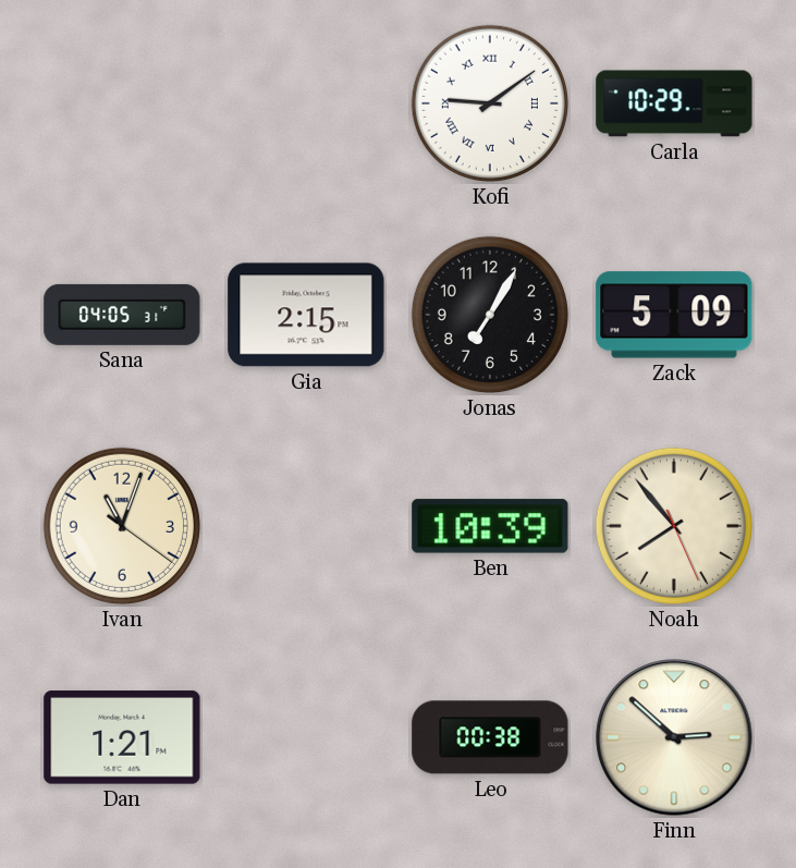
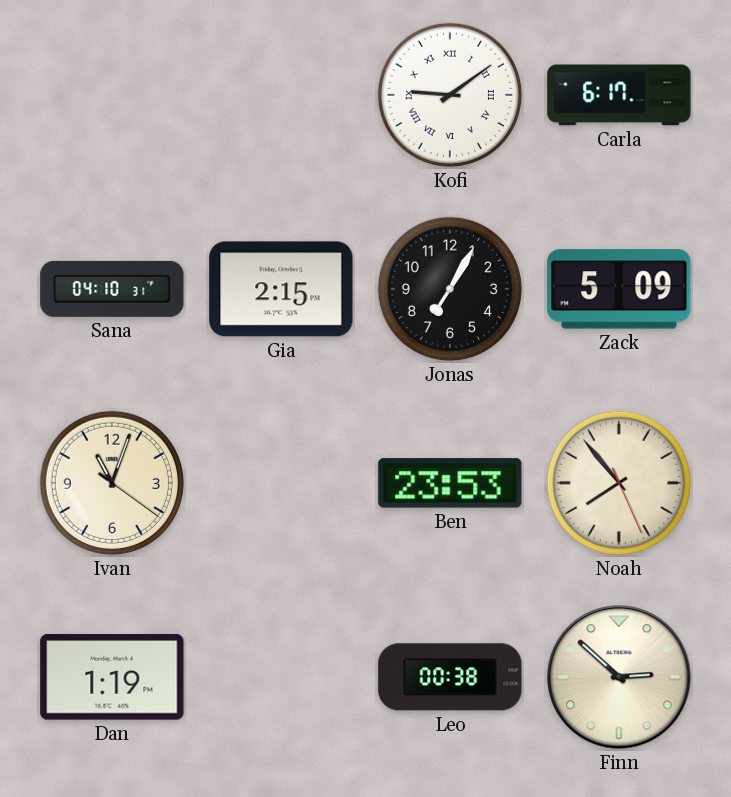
Carla: 10:29 -> 6:17
Sana: 04:05 -> 04:10
Ben: 10:39 -> 23:53
Dan: 1:21 -> 1:19
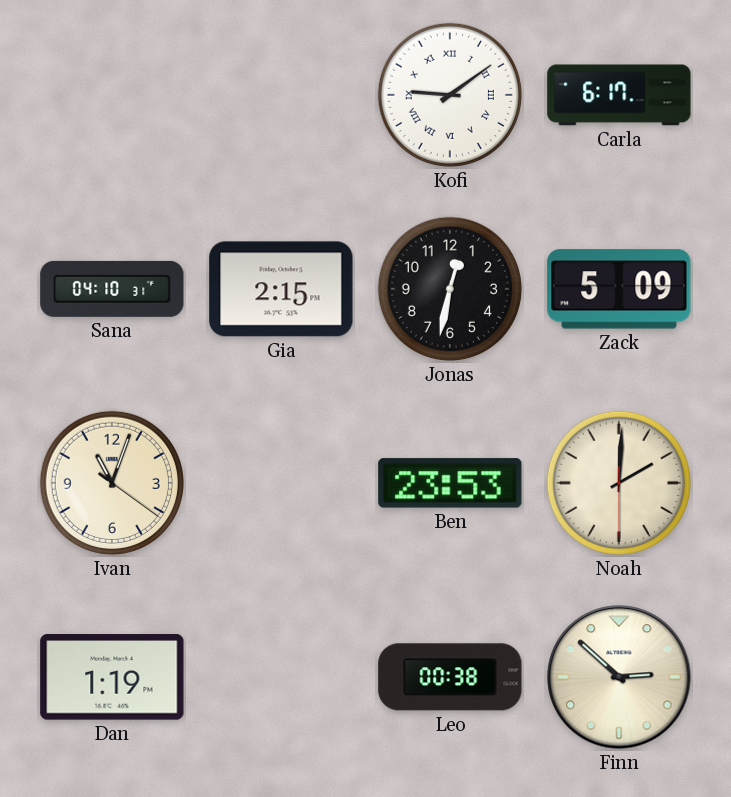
Jonas: 7:05 -> 12:32
Noah: 7:53 -> 2:00
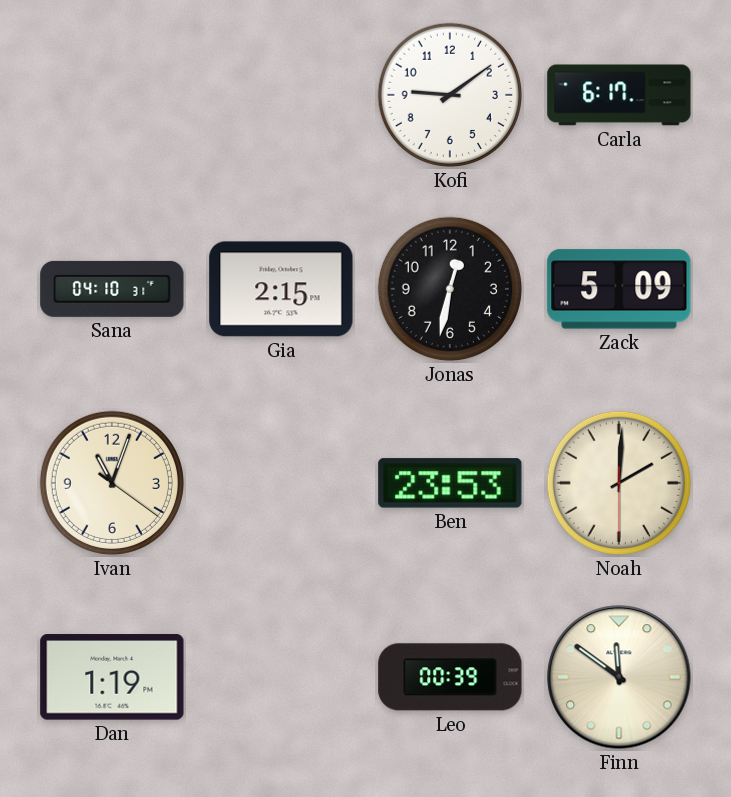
Kofi numerals: Roman -> Arabic
Leo: 00:38 -> 00:39
Finn: 2:52 -> 11:51
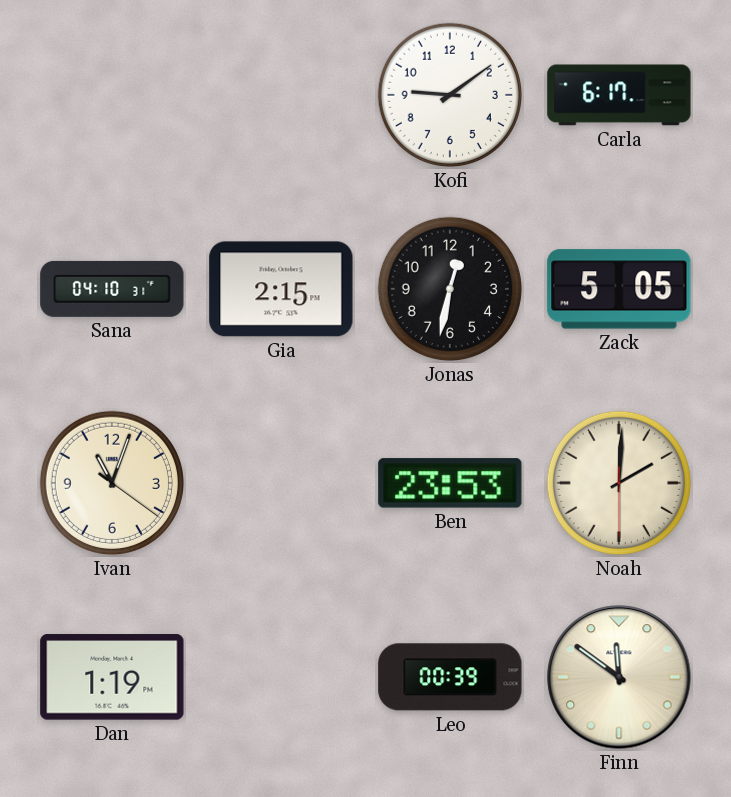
Zack: 5:09 -> 5:05
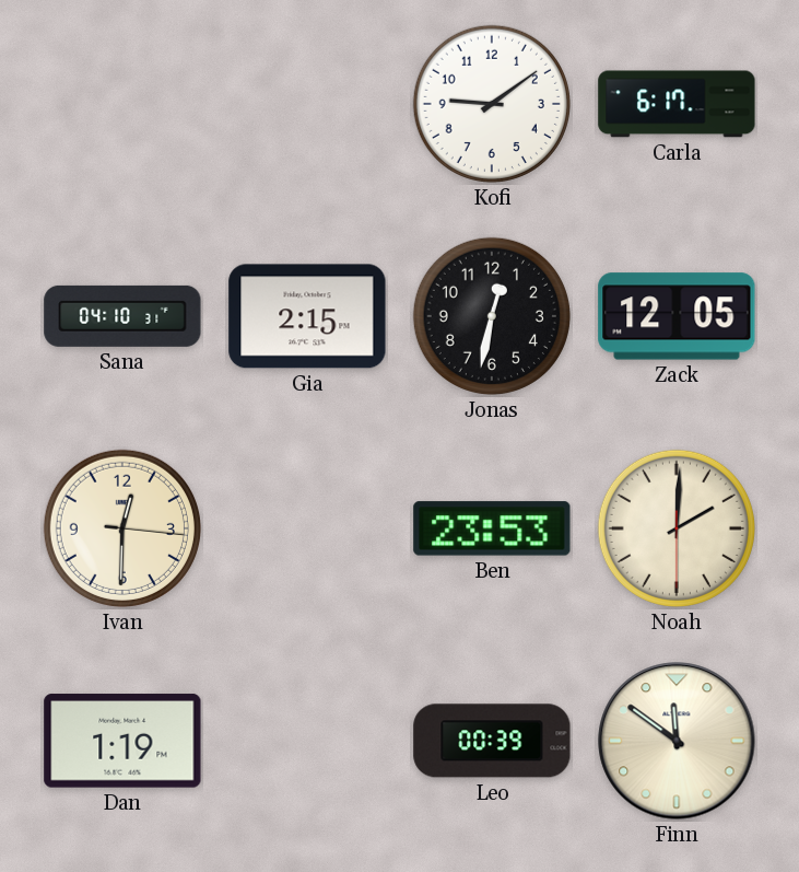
Zack: 5:05 -> 12:05
Ivan: 11:03 -> 12:30
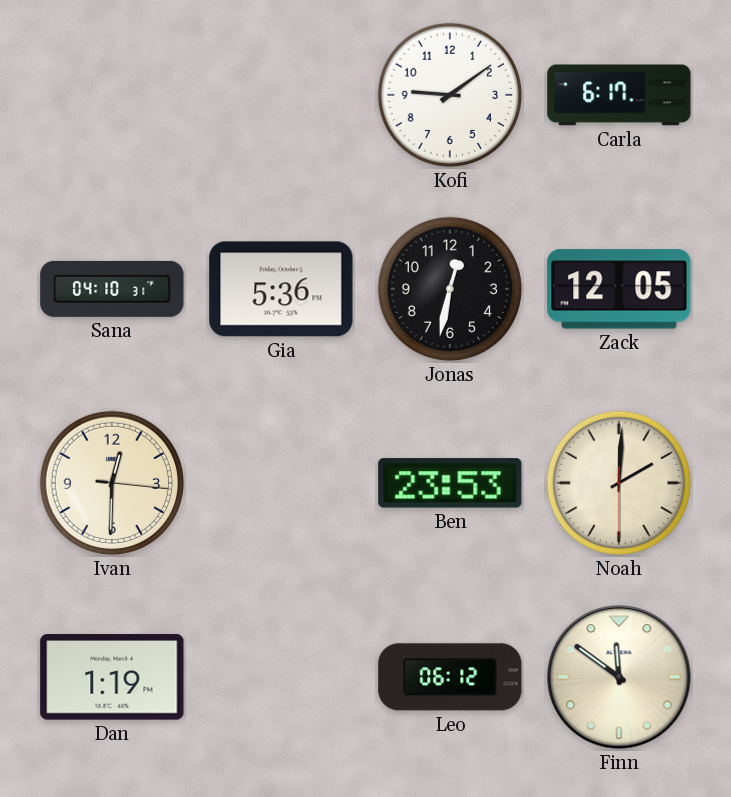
Gia: 2:15 -> 5:36
Leo: 00:39 -> 06:12
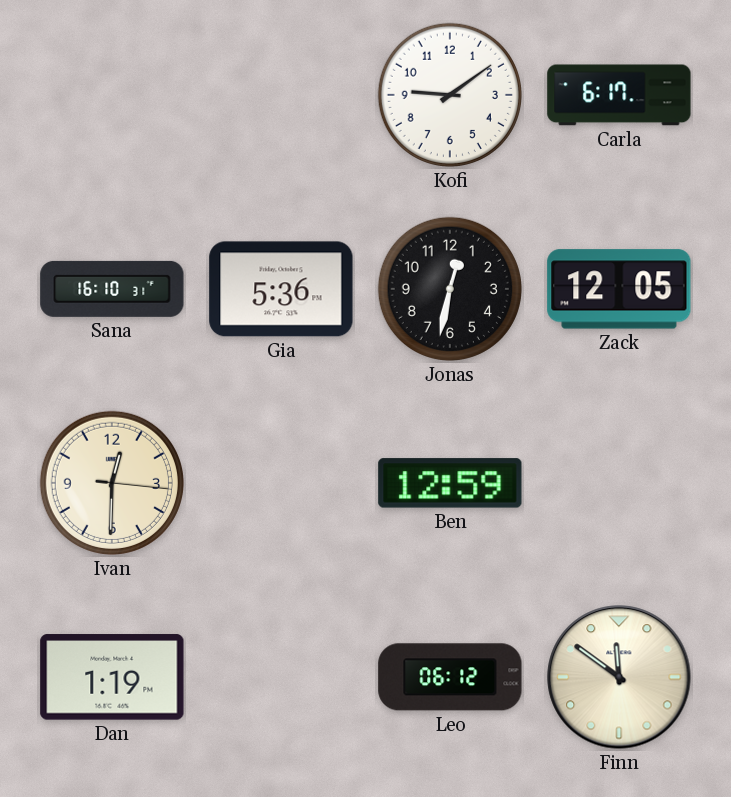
Sana: 04:10 -> 16:10
Ben: 23:53 -> 12:59
Noah: 2:00 -> none
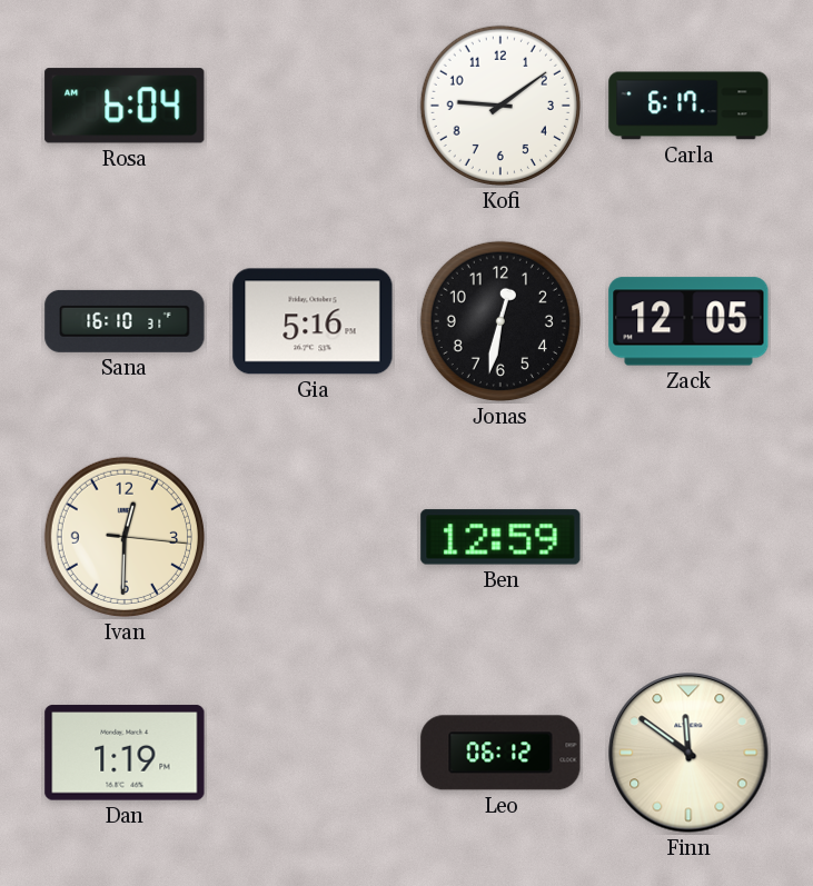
Rosa: none -> 6:04
Gia: 5:36 -> 5:16
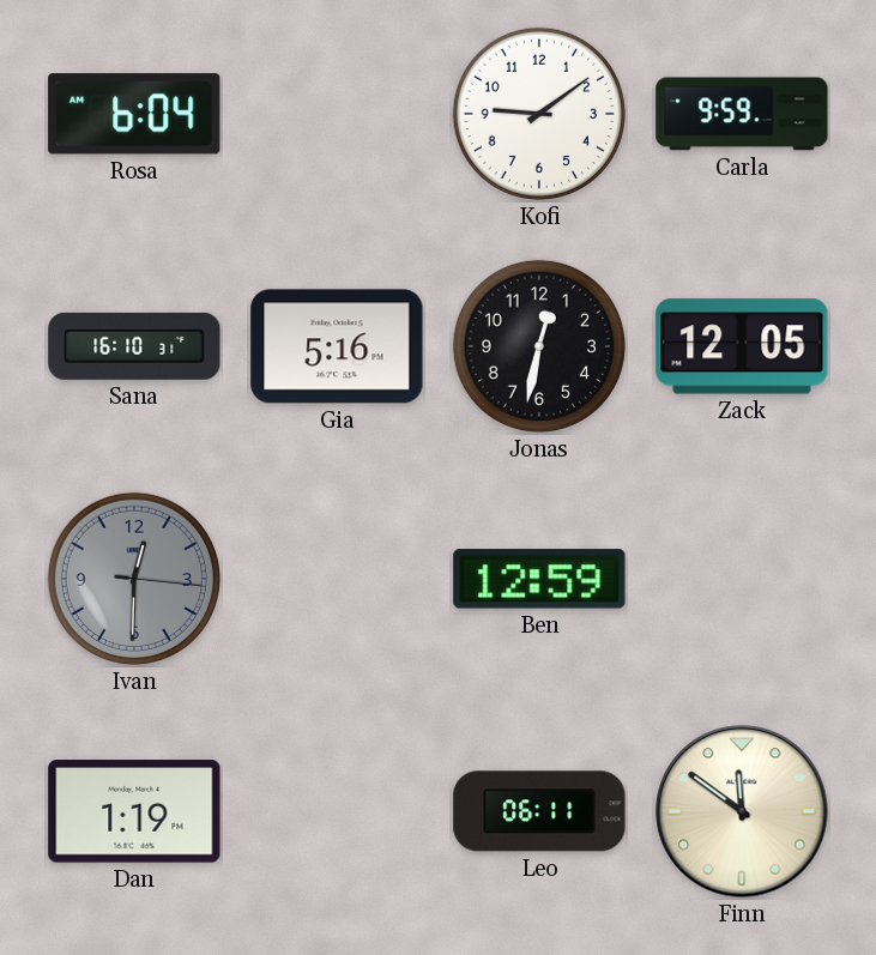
Carla: 6:17 -> 9:59
Ivan dial: cream -> grey
Leo: 06:12 -> 06:11
